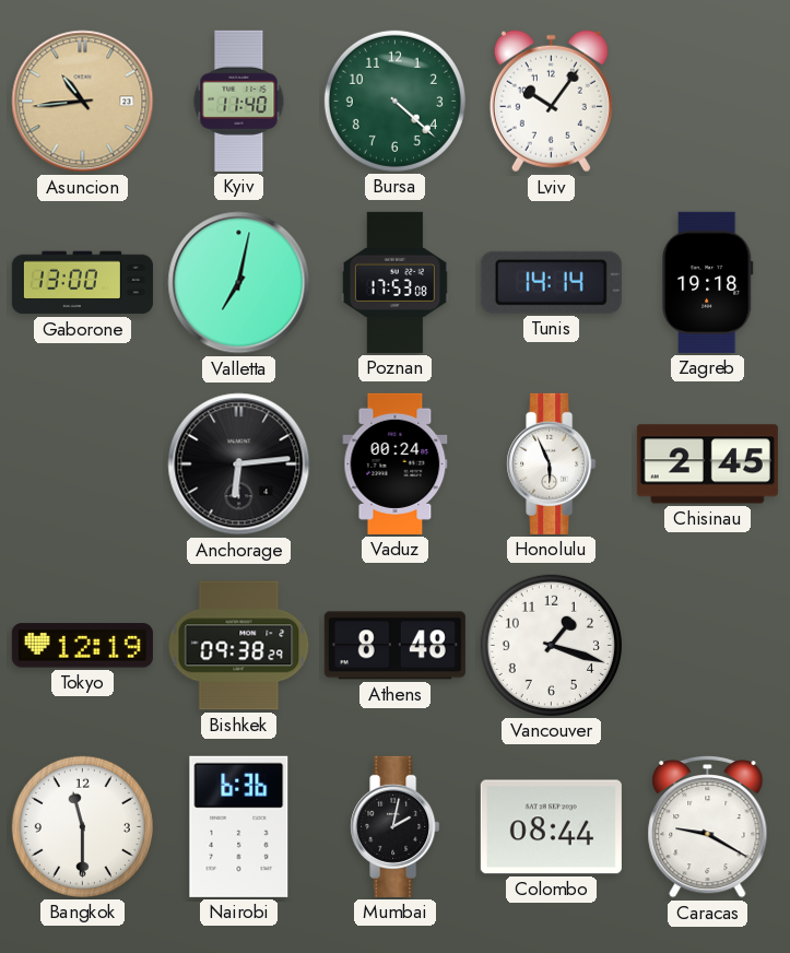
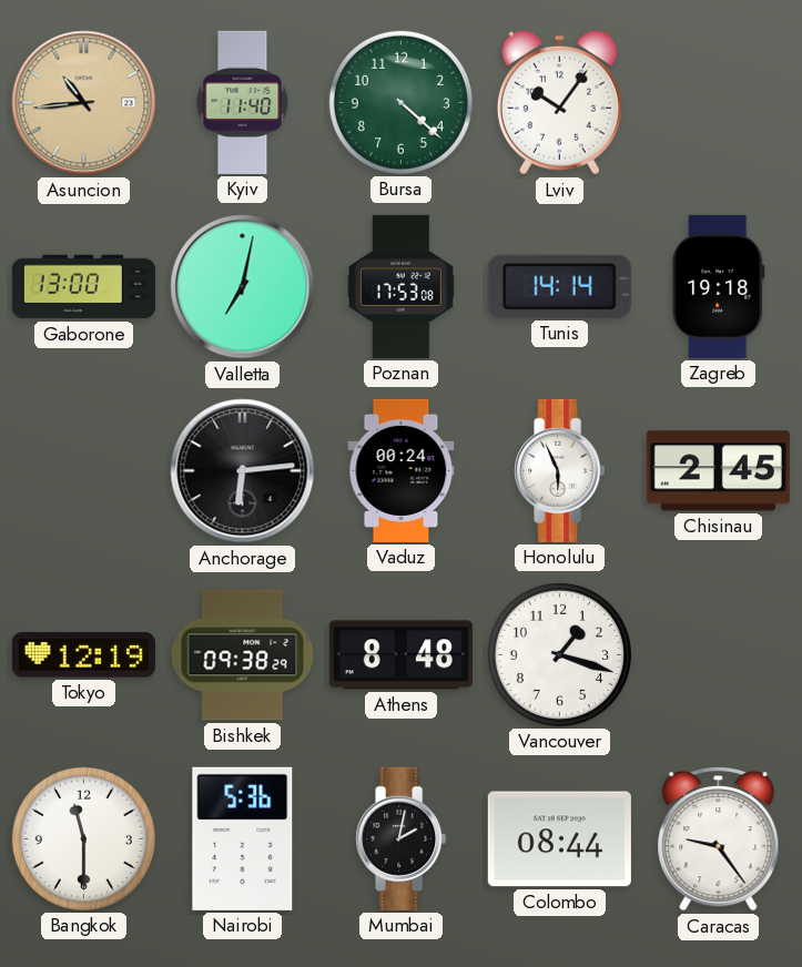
Nairobi: 6:36 -> 5:36
Caracas: 9:20 -> 9:24
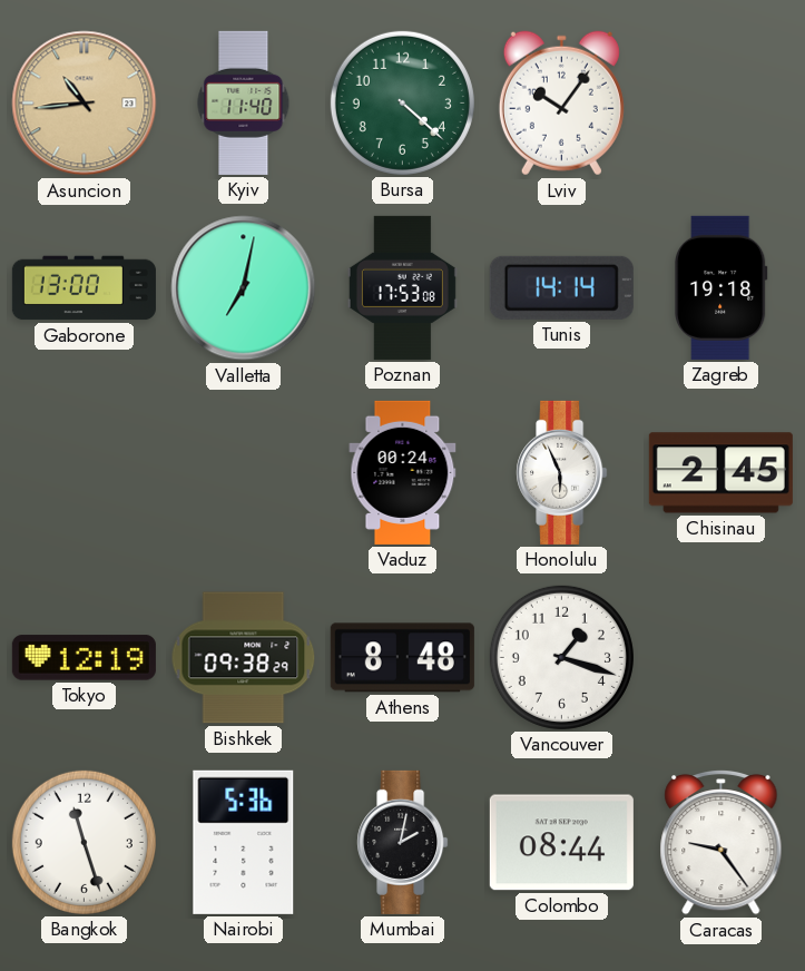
Anchorage: 6:14 -> none
Bangkok: 11:30 -> 11:27
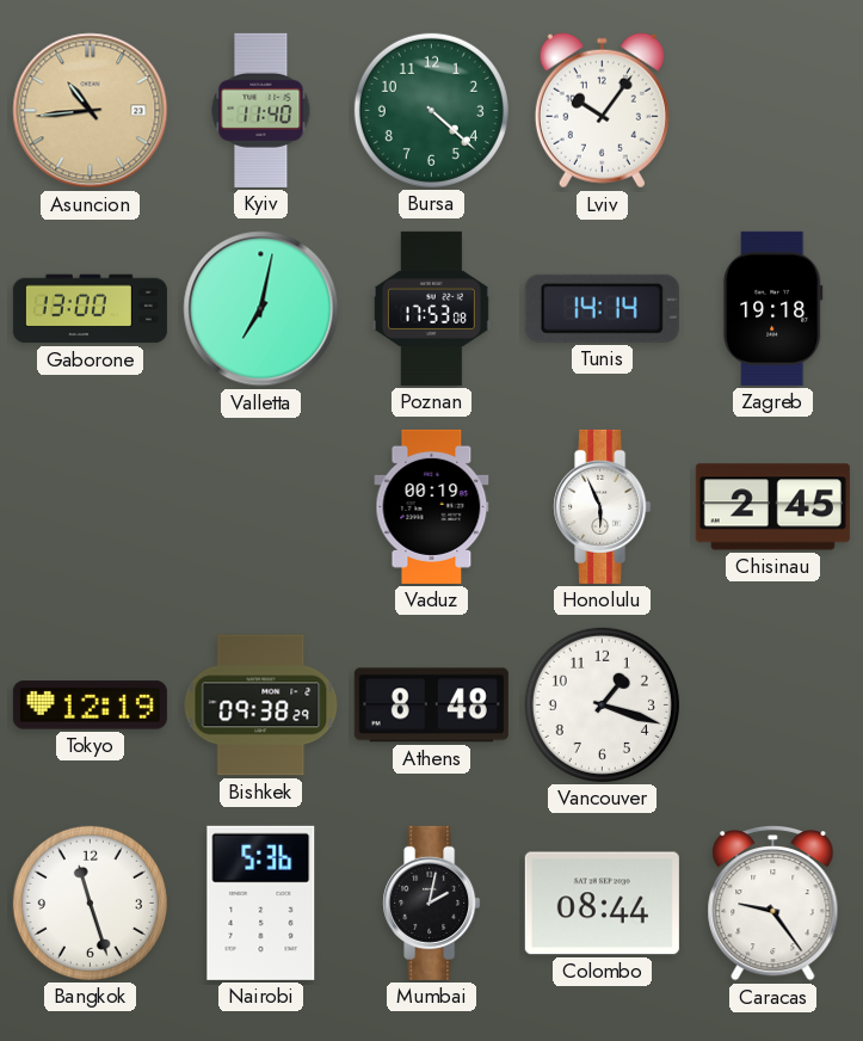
Vaduz: 00:24 -> 00:19
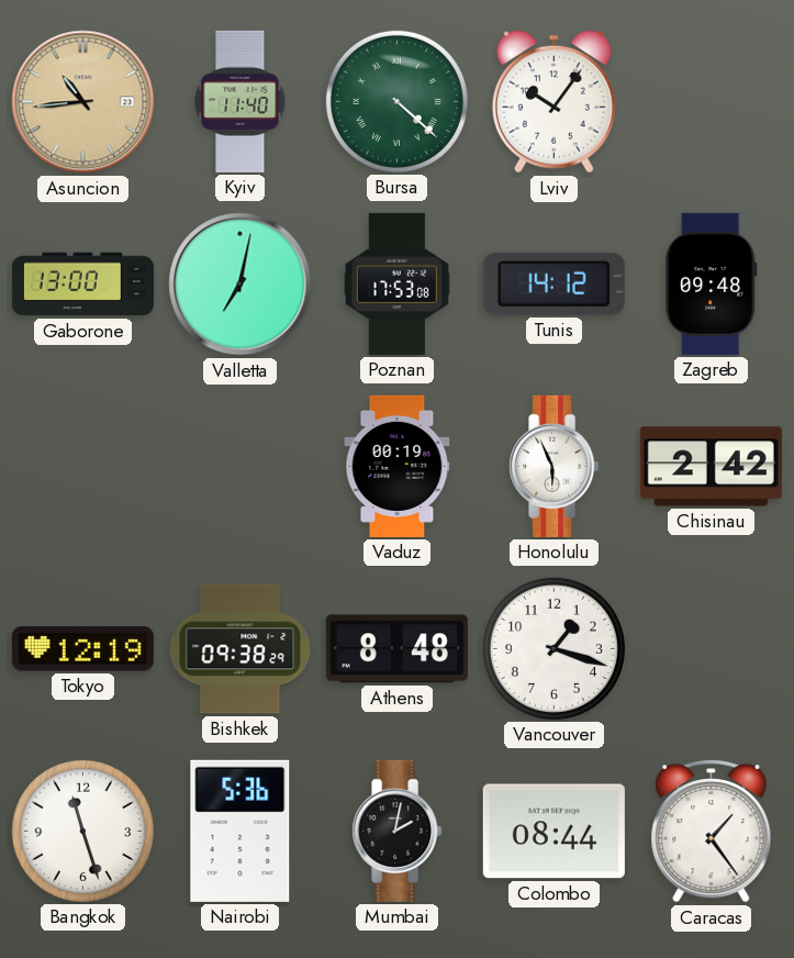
Bursa numerals: Arabic -> Roman
Tunis: 14:14 -> 14:12
Zagreb: 19:18 -> 09:48
Chisinau: 2:45 -> 2:42
Caracas: 9:24 -> 1:24
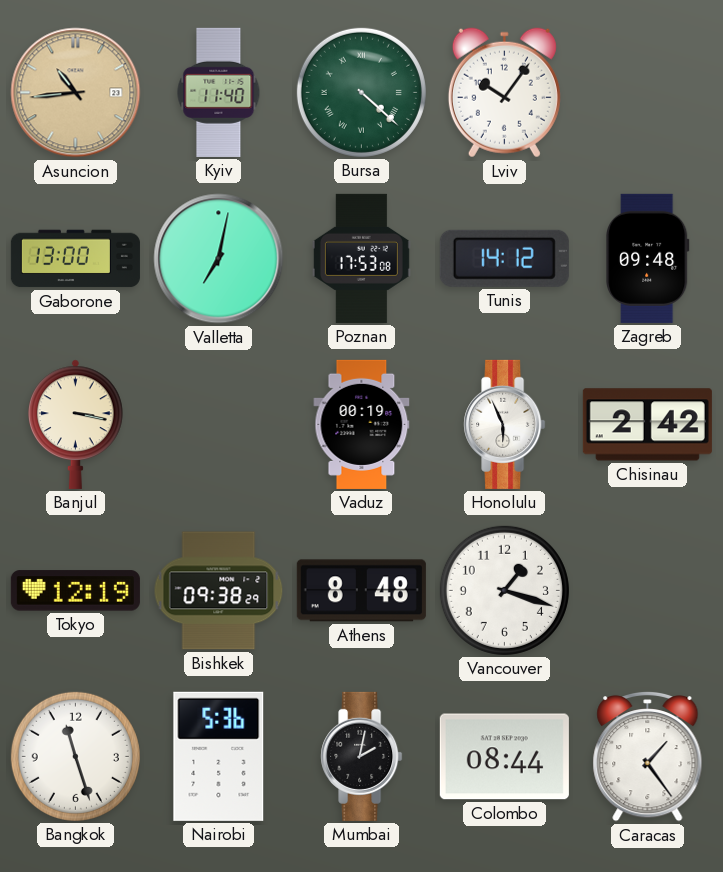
Banjul: none -> 3:17
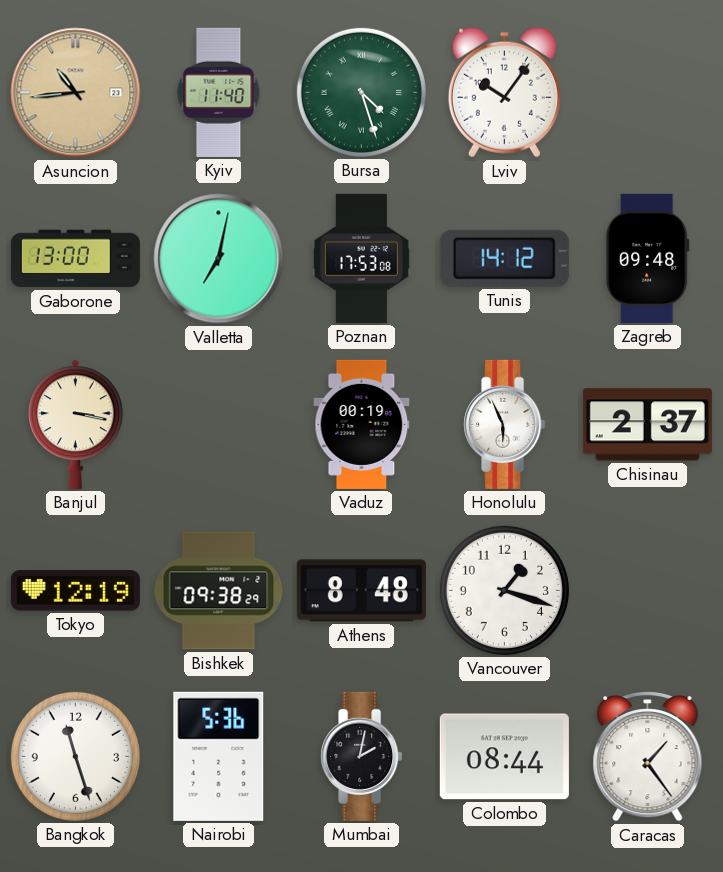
Bursa: 4:22 -> 4:27
Chisinau: 2:42 -> 2:37
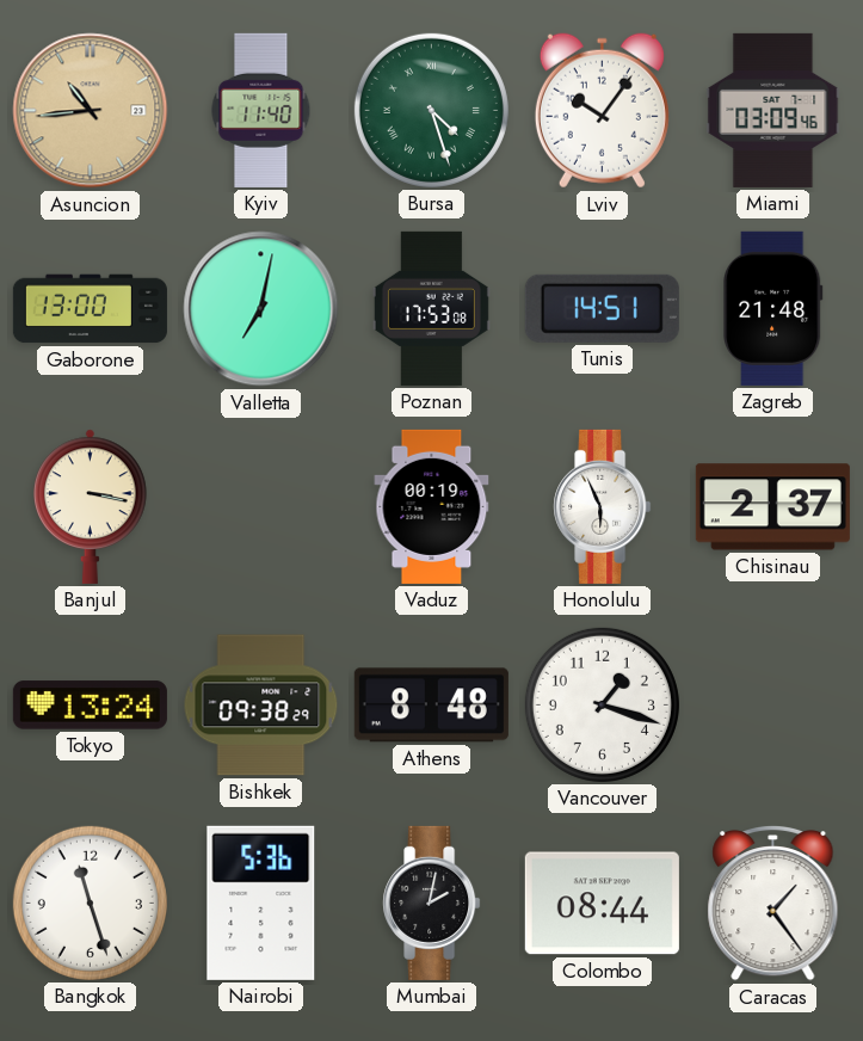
Miami: none -> 03:09
Tunis: 14:12 -> 14:51
Zagreb: 09:48 -> 21:48
Tokyo: 12:19 -> 13:24
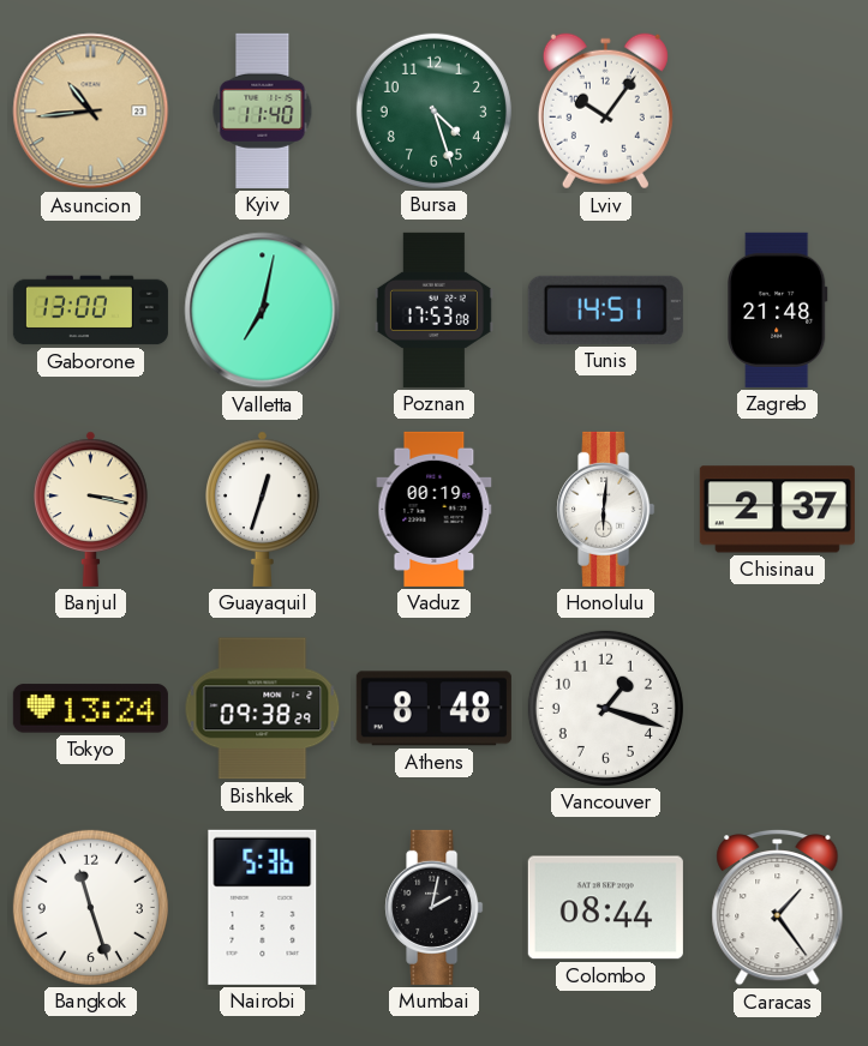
Bursa numerals: Roman -> Arabic
Miami: 03:09 -> none
Guayaquil: none -> 12:33
Honolulu: 5:56 -> 6:01
